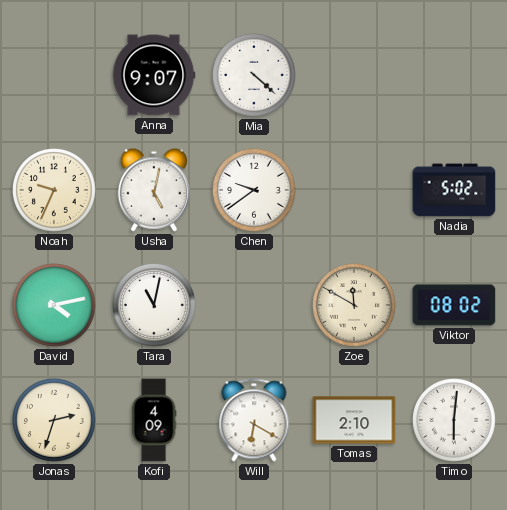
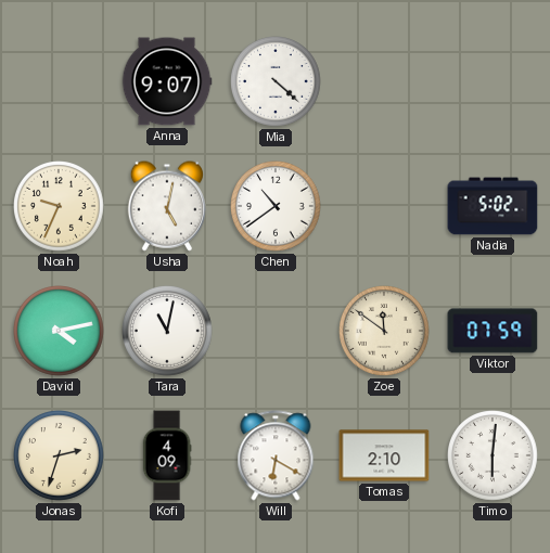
Chen: 9:39 -> 10:39
Zoe: 11:50 -> 11:51
Viktor: 08:02 -> 07:59
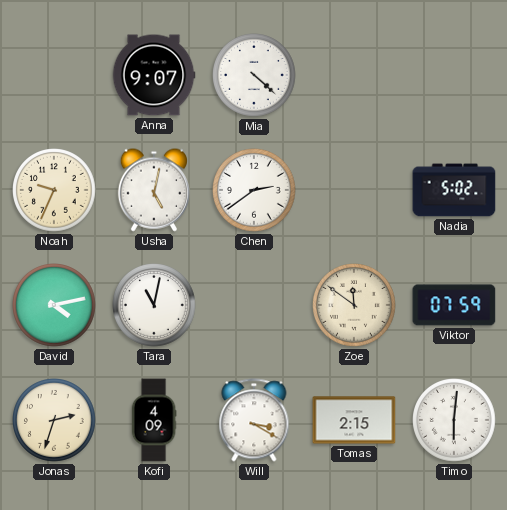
Chen: 10:39 -> 2:39
Will: 6:20 -> 3:20
Tomas: 2:10 -> 2:15
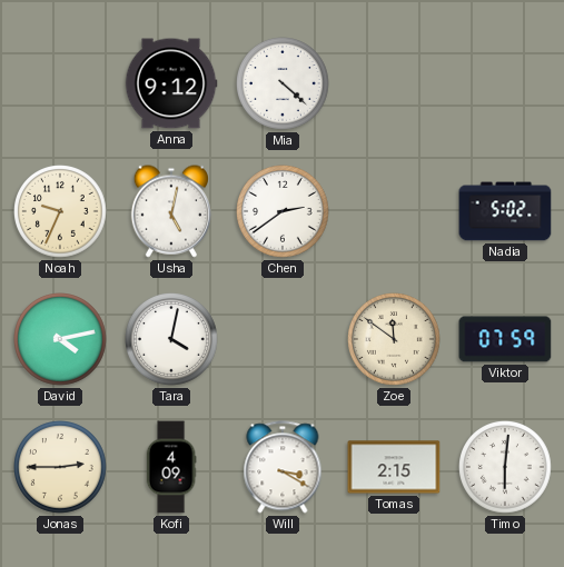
Anna: 9:07 -> 9:12
Tara: 11:02 -> 4:02
Jonas: 2:33 -> 2:45
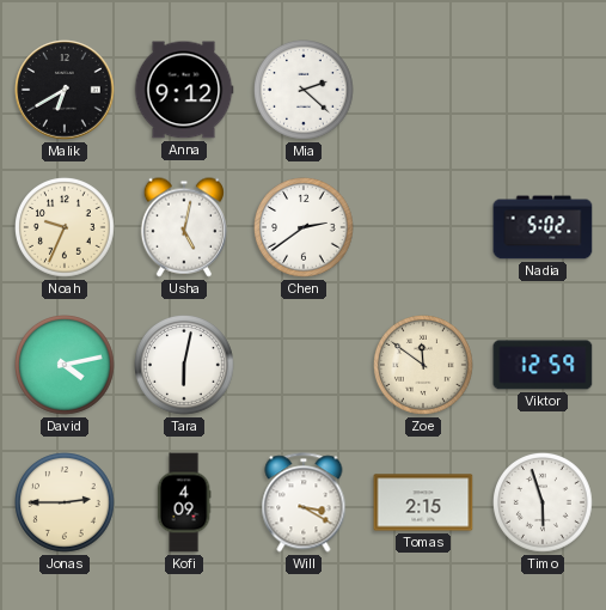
Malik: none -> 6:40
Mia: 4:22 -> 2:22
Tara: 4:02 -> 6:02
Viktor: 07:59 -> 12:59
Timo: 6:01 -> 5:57
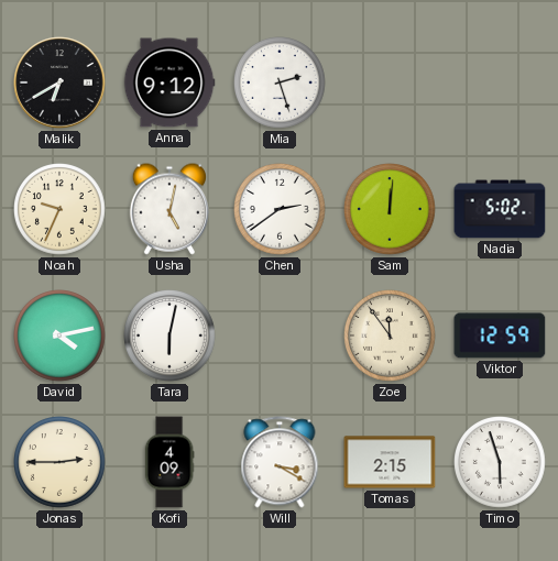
Mia: 2:22 -> 2:27
Sam: none -> 12:01
Zoe: 11:51 -> 11:54
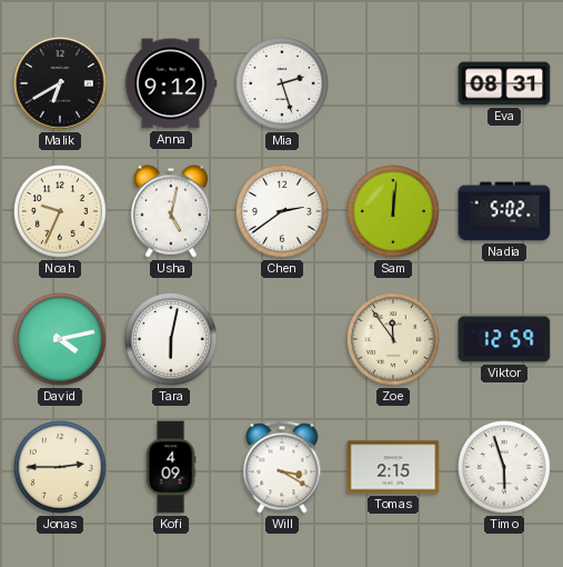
Eva: none -> 08:31
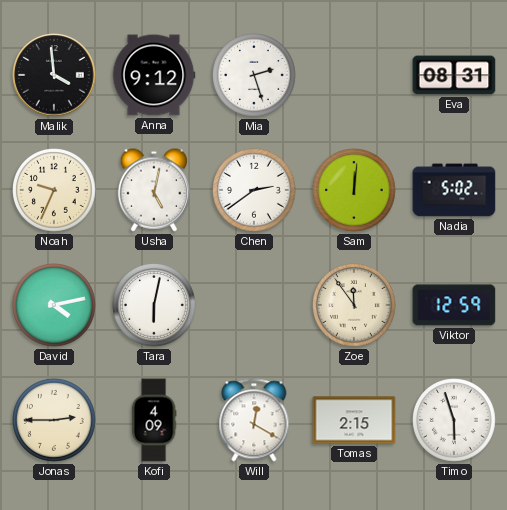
Malik: 6:40 -> 3:59
Will: 3:20 -> 12:20
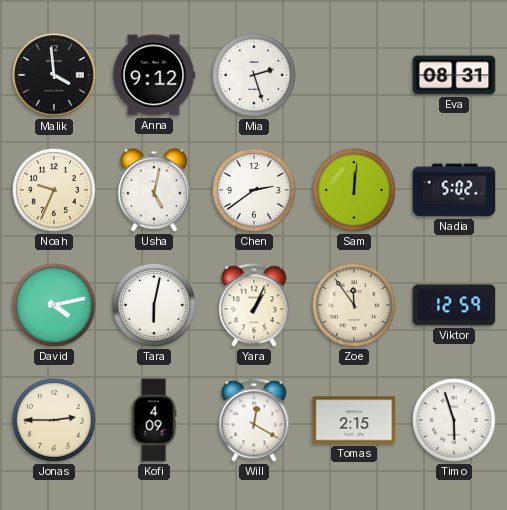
Yara: none -> 1:04
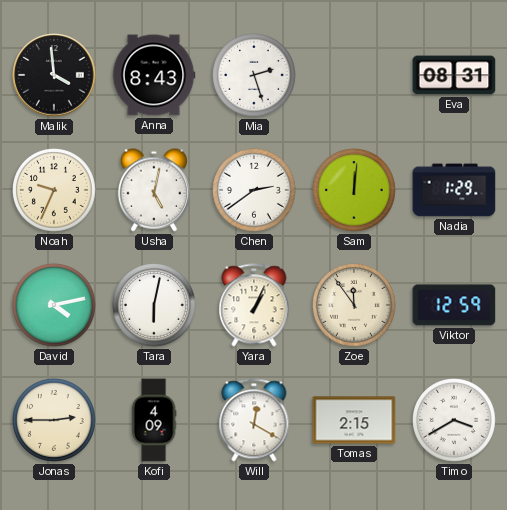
Anna: 9:12 -> 8:43
Nadia: 5:02 -> 1:29
Timo: 5:57 -> 3:40
